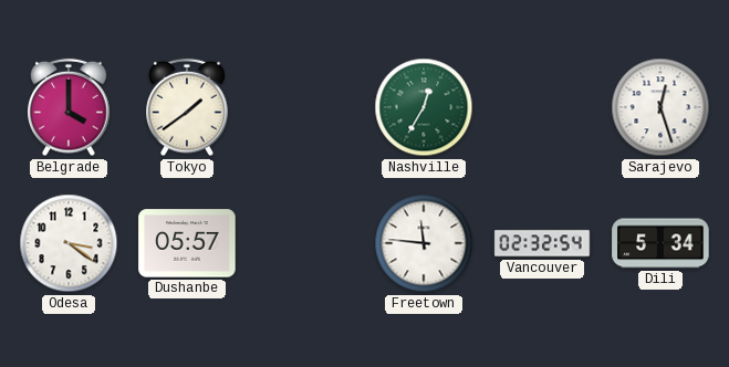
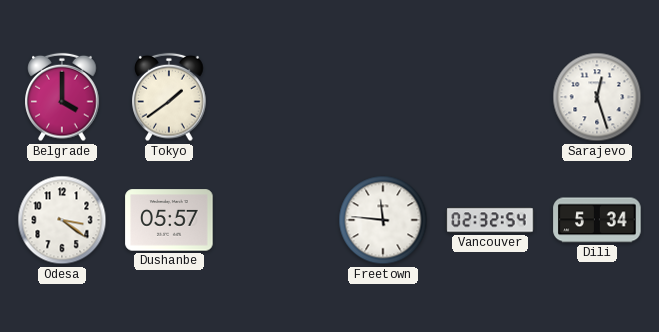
Nashville: 12:35 -> none
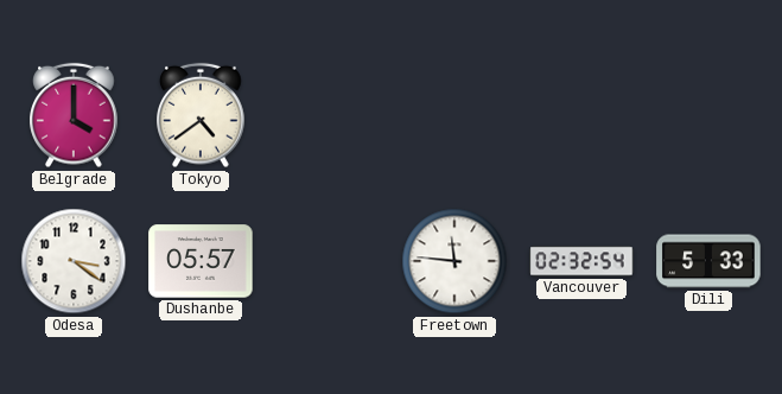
Tokyo: 1:39 -> 4:39
Sarajevo: 12:27 -> none
Dili: 5:34 -> 5:33
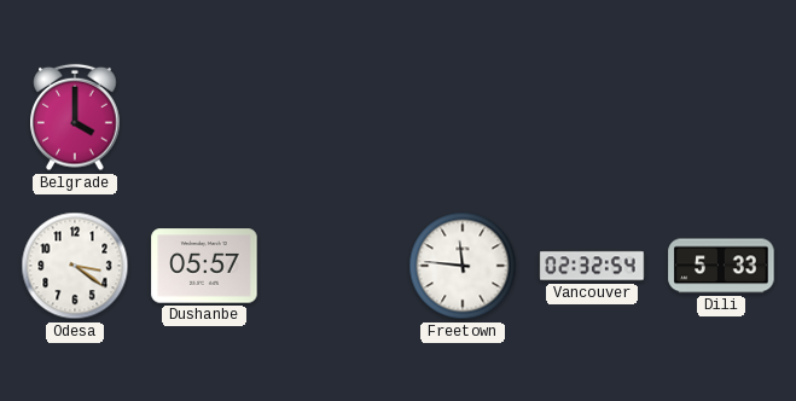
Tokyo: 4:39 -> none
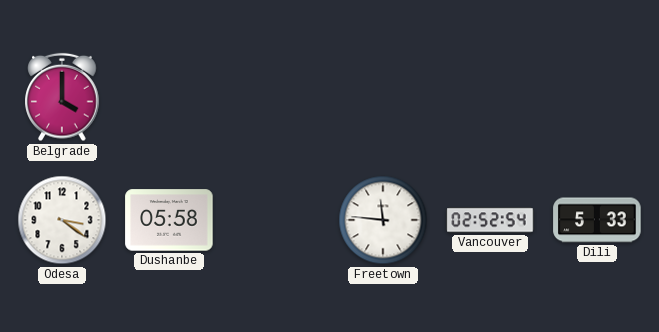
Dushanbe: 05:57 -> 05:58
Vancouver: 02:32 -> 02:52
